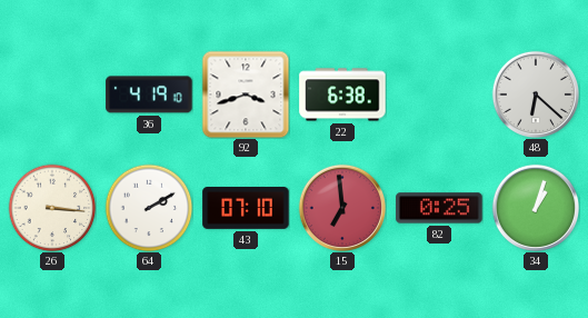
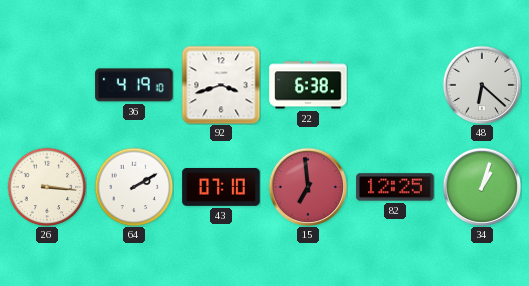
82: 0:25 -> 12:25
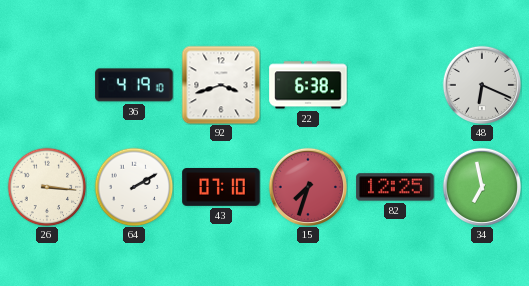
48: 6:22 -> 6:19
15: 6:59 -> 7:33
34: 1:03 -> 6:58
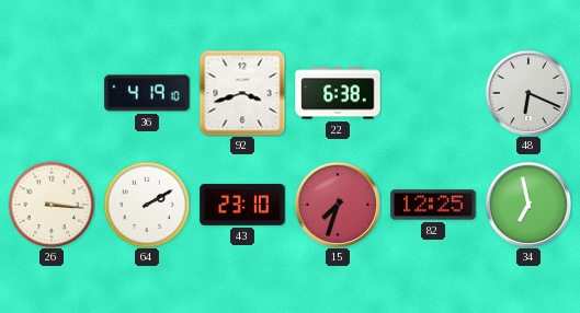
43: 07:10 -> 23:10
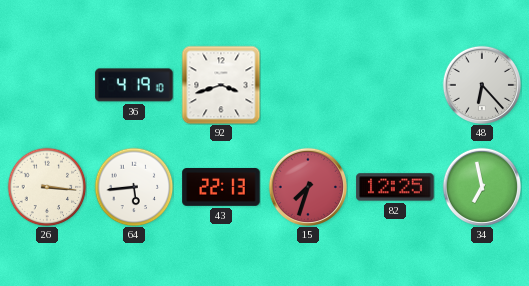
22: 6:38 -> none
48: 6:19 -> 6:23
64: 2:10 -> 5:44
43: 23:10 -> 22:13
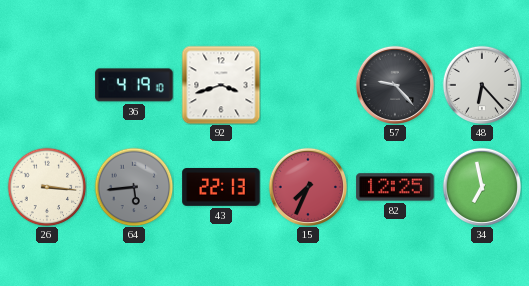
57: none -> 9:23
64 dial: white -> grey
15: 7:33 -> 7:34
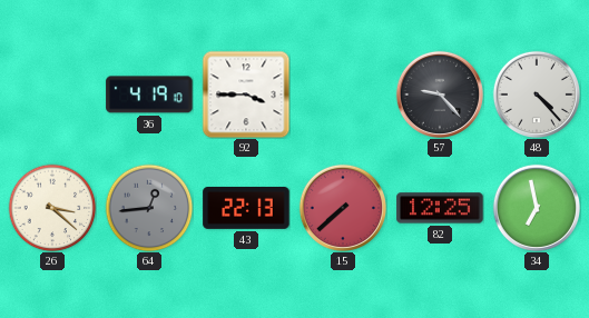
92: 3:42 -> 3:45
48: 6:23 -> 4:23
26: 3:16 -> 3:22
64: 5:44 -> 12:44
15: 7:34 -> 7:38
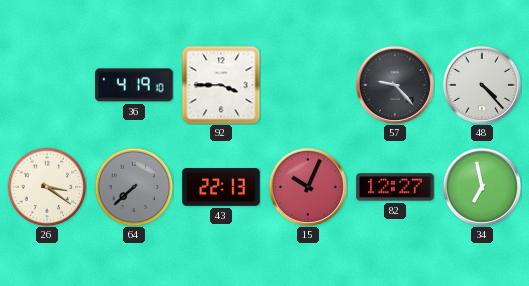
26: 3:22 -> 3:21
64: 12:44 -> 7:38
15: 7:38 -> 10:04
82: 12:25 -> 12:27
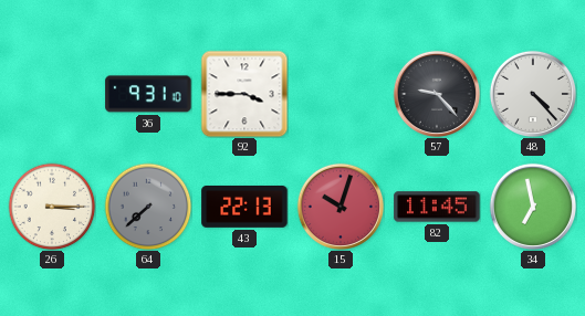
36: 4:19 -> 9:31
26: 3:21 -> 3:15
15: 10:04 -> 10:03
82: 12:27 -> 11:45
